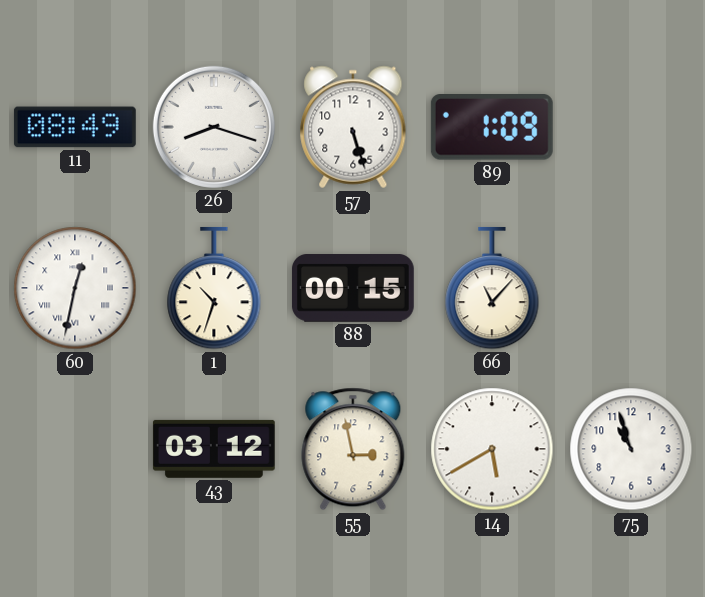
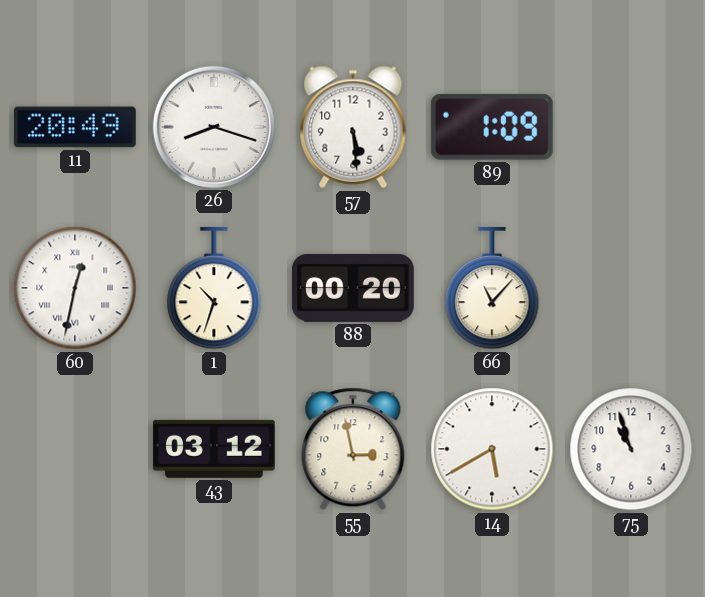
11: 08:49 -> 20:49
57: 5:27 -> 5:29
88: 00:15 -> 00:20
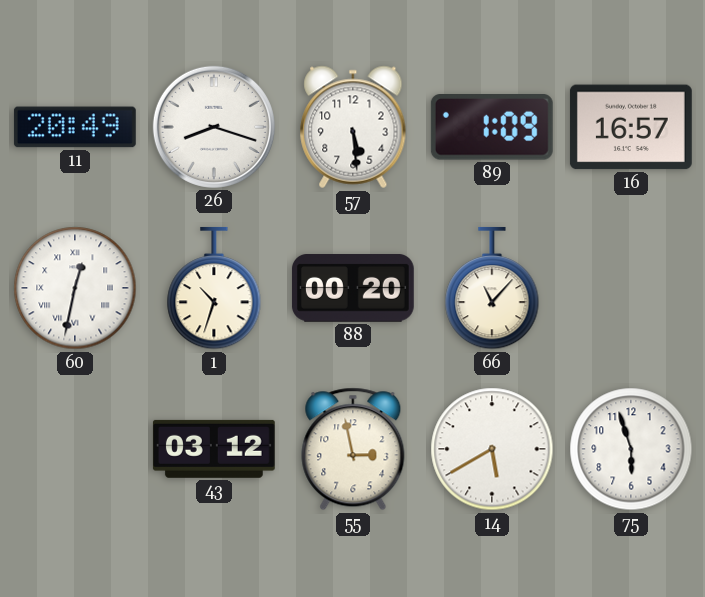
16: none -> 16:57
75: 10:57 -> 5:57
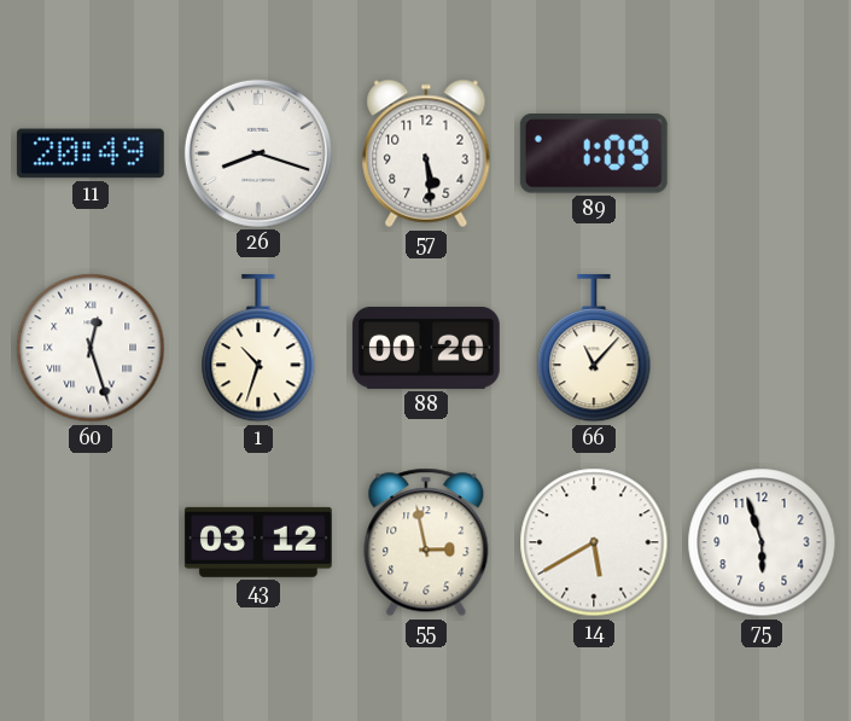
16: 16:57 -> none
60: 12:32 -> 12:27
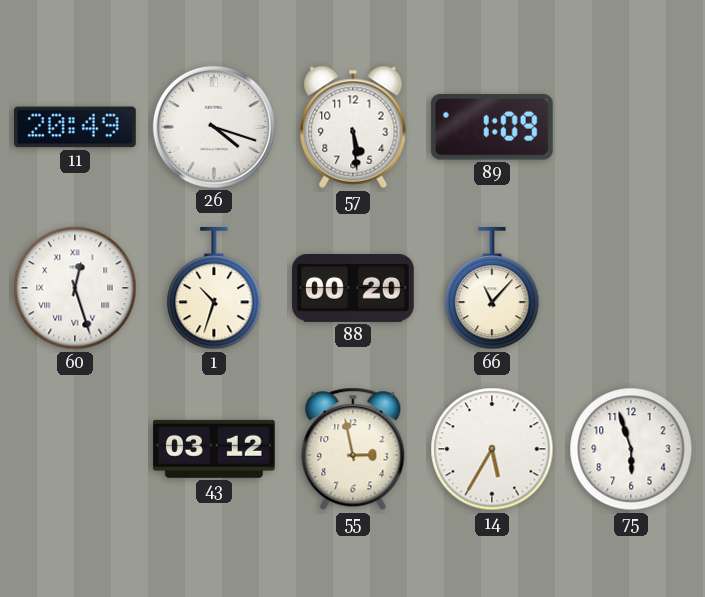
26: 8:18 -> 4:18
14: 5:40 -> 5:35
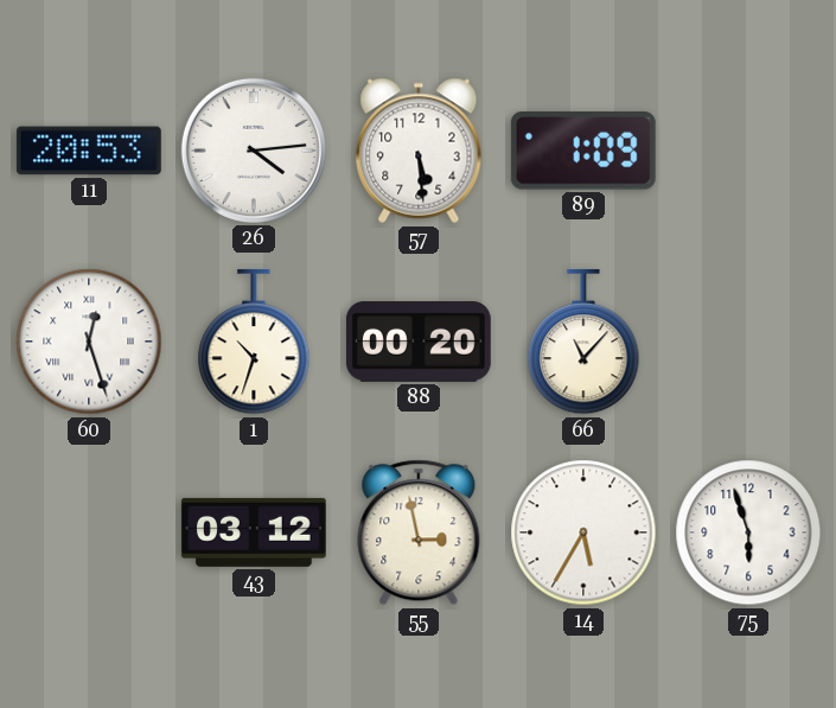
11: 20:49 -> 20:53
26: 4:18 -> 4:14
